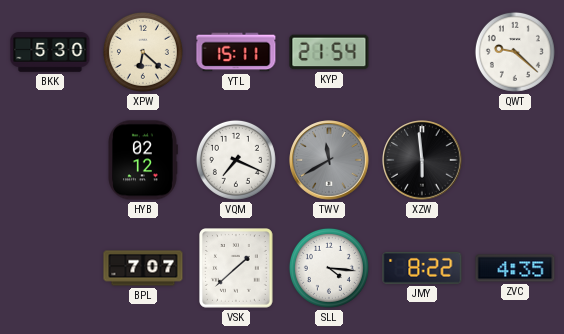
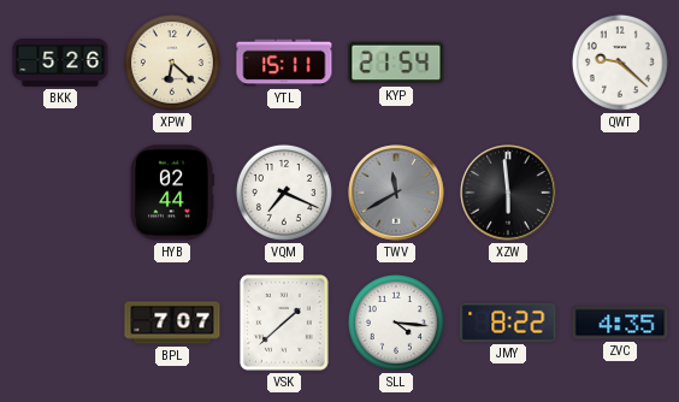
BKK: 5:30 -> 5:26
HYB: 02:12 -> 02:44
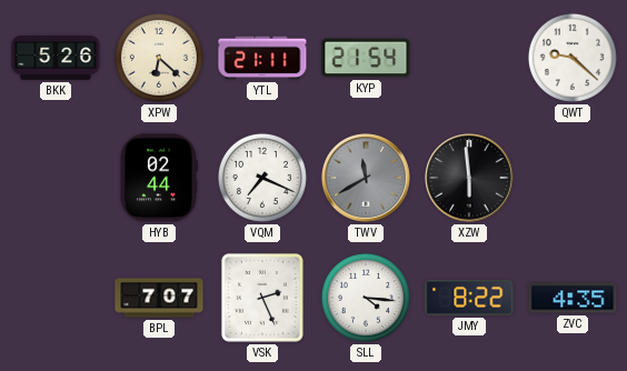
YTL: 15:11 -> 21:11
VSK: 1:38 -> 2:26
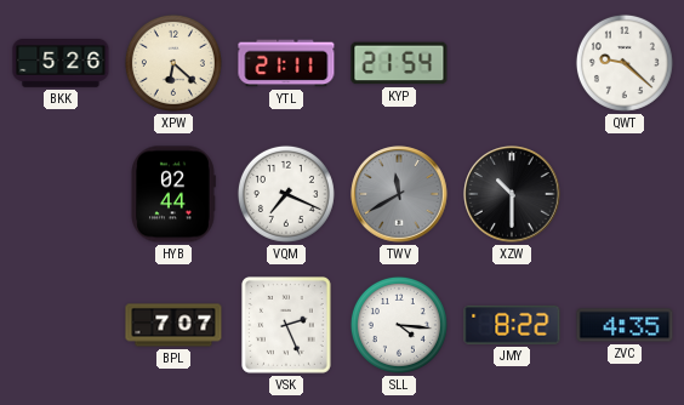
XZW: 5:59 -> 10:30
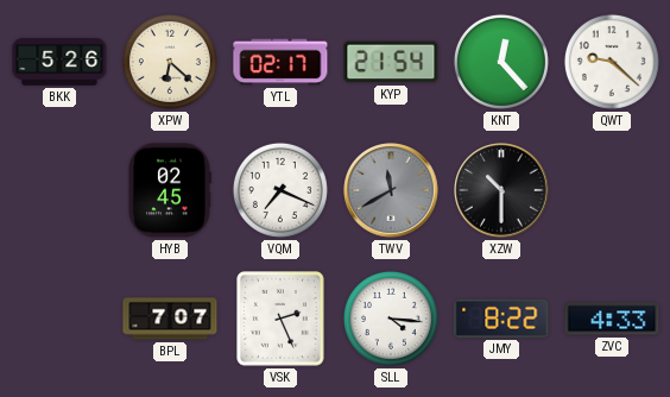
YTL: 21:11 -> 02:17
KNT: none -> 12:23
HYB: 02:44 -> 02:45
ZVC: 4:35 -> 4:33
